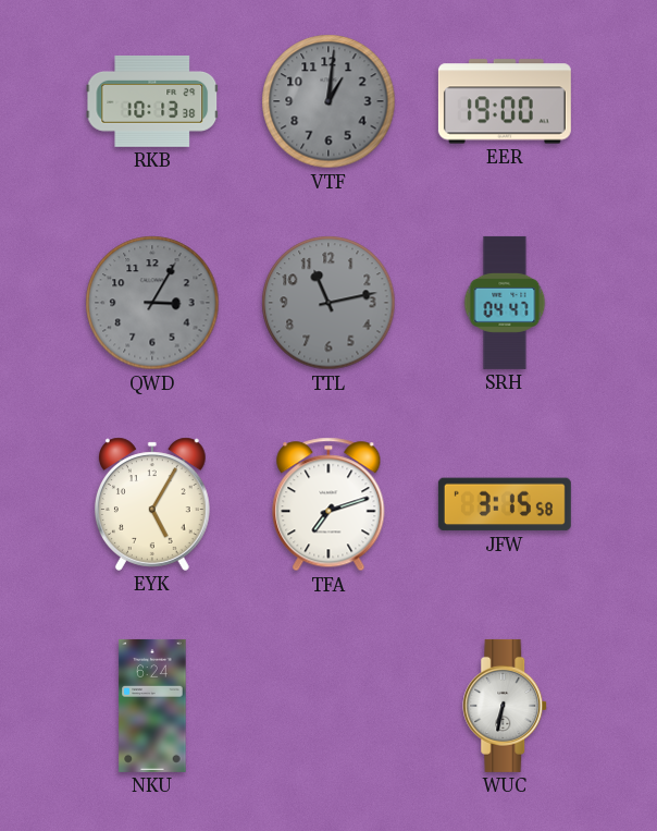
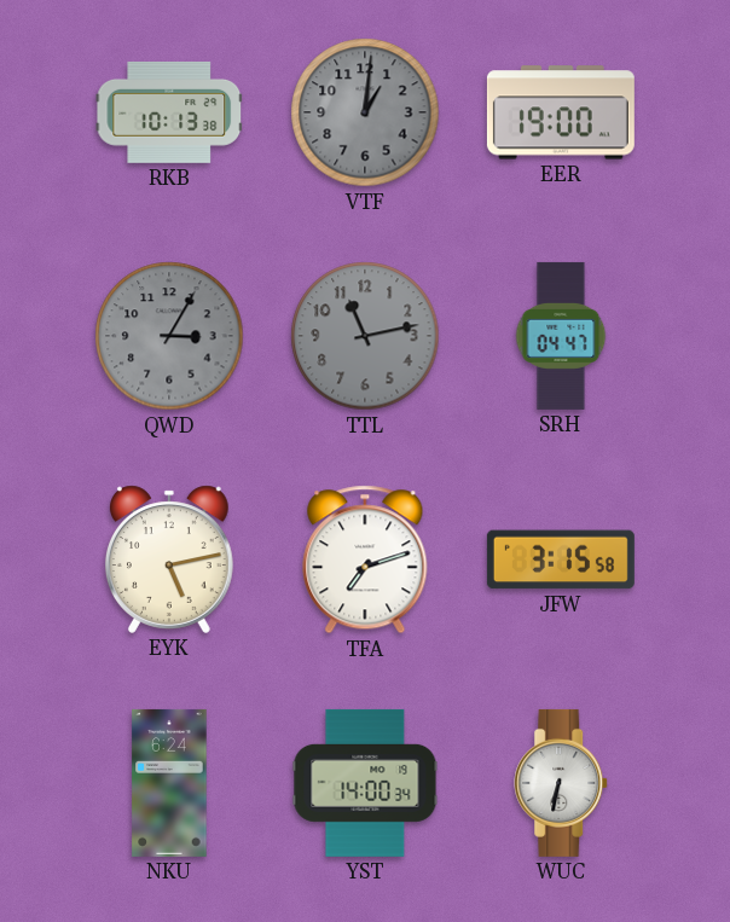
EYK: 5:05 -> 5:13
YST: none -> 14:00
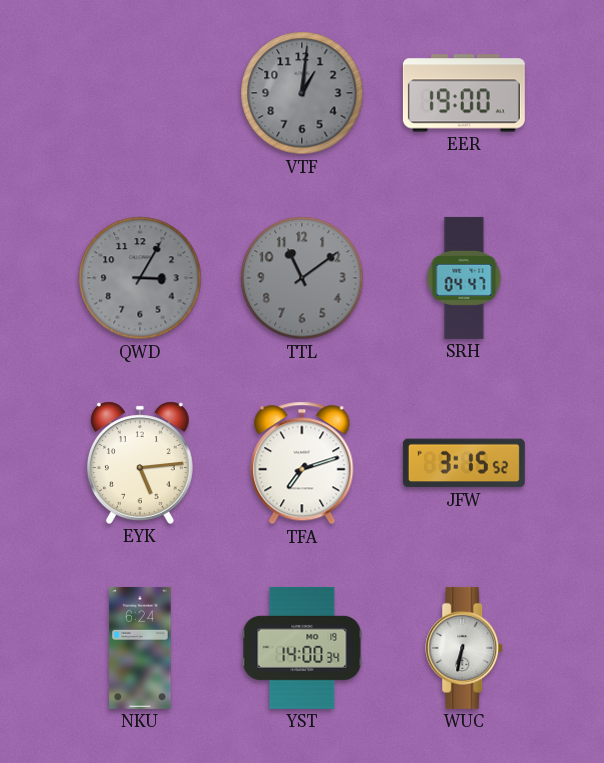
RKB: 10:13 -> none
TTL: 11:13 -> 11:09
EYK: 5:13 -> 5:14
JFW: 3:15:58 -> 3:15:52
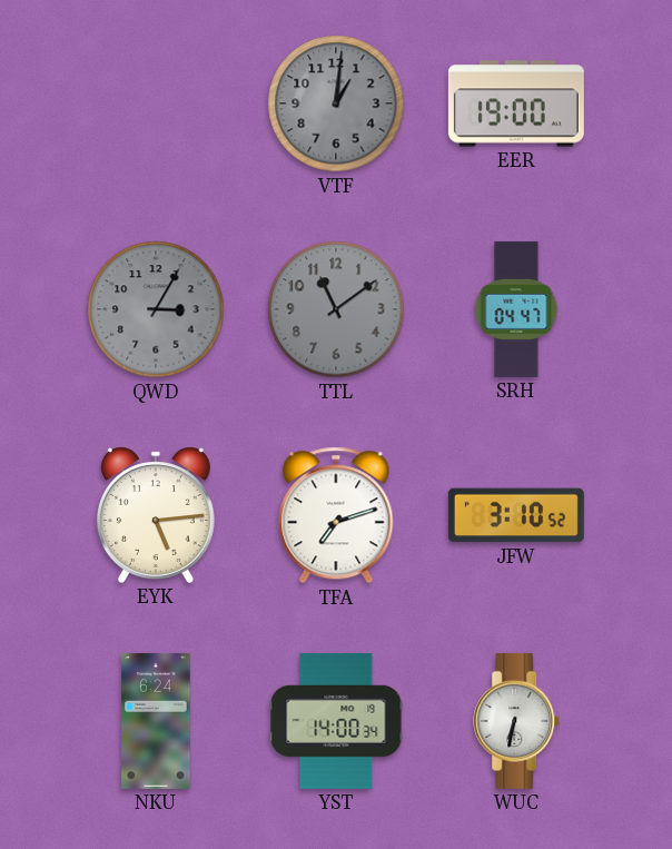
JFW: 3:15 -> 3:10
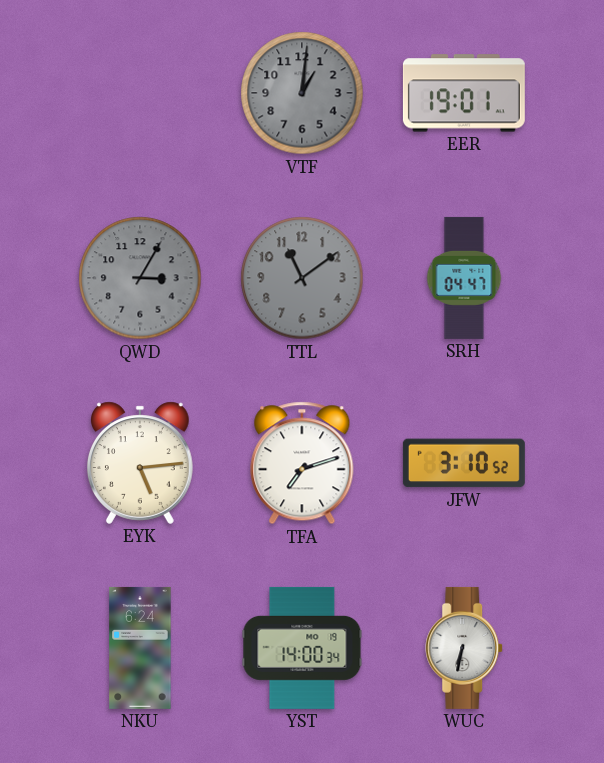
EER: 19:00 -> 19:01
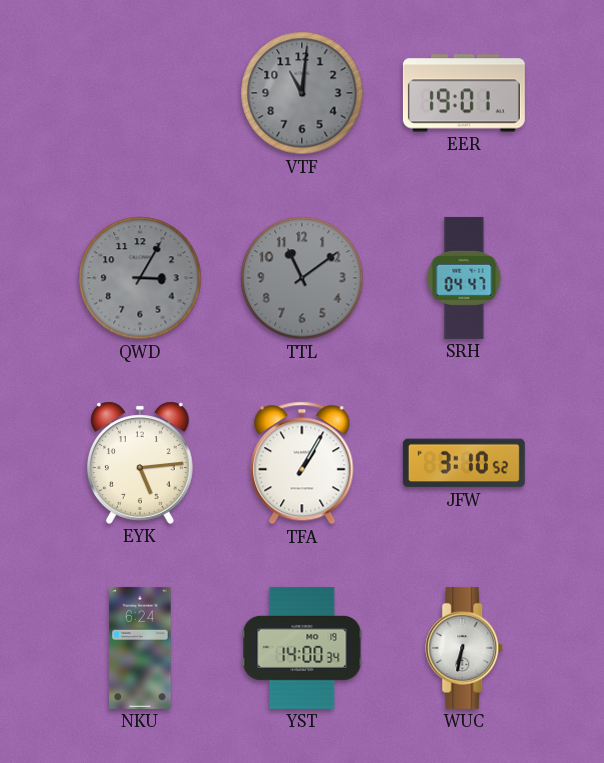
VTF: 1:01 -> 11:01
TFA: 7:12 -> 1:05
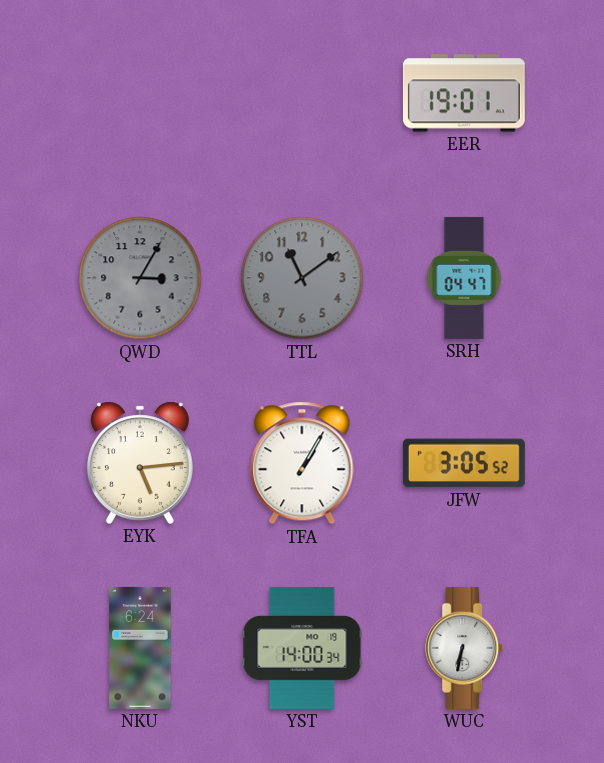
VTF: 11:01 -> none
JFW: 3:10 -> 3:05
